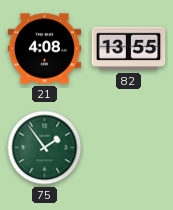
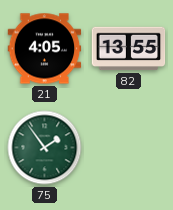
21: 4:08 -> 4:05
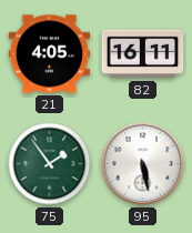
82: 13:55 -> 16:11
95: none -> 5:28
